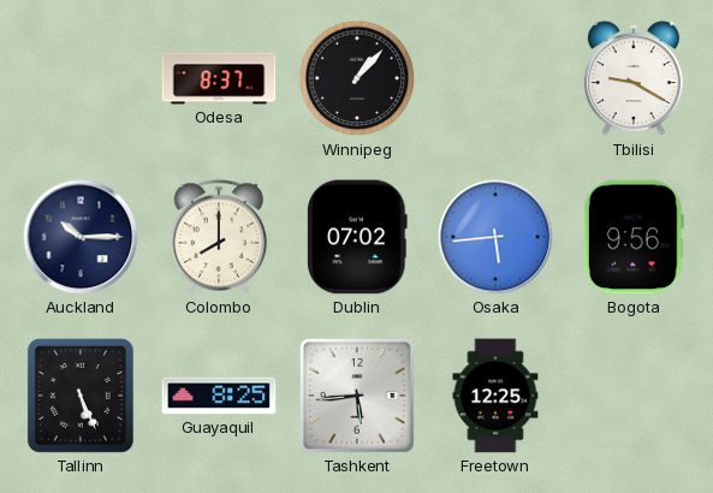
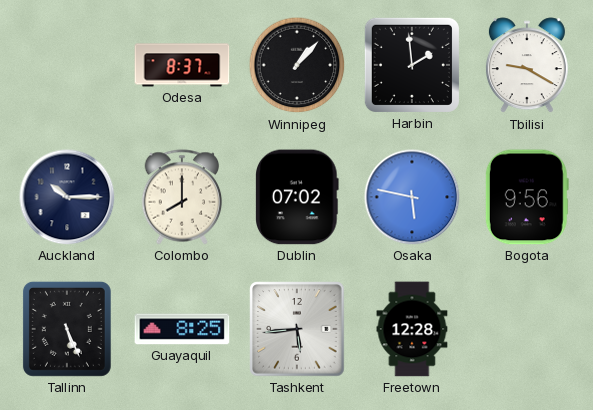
Harbin: none -> 1:59
Osaka: 5:44 -> 5:47
Freetown: 12:25 -> 12:28
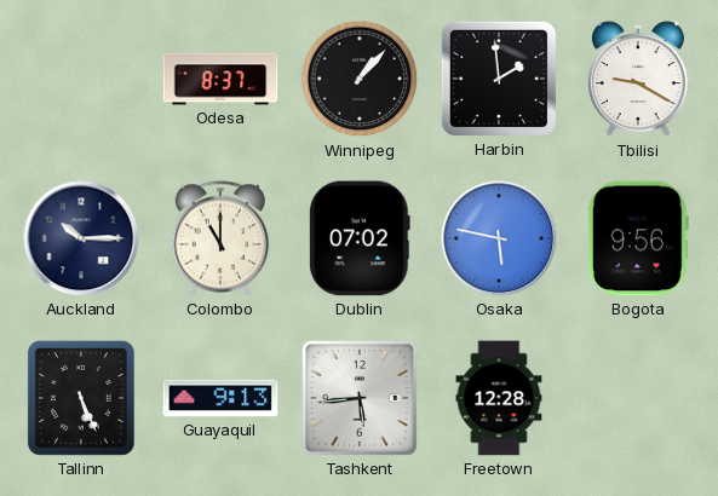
Colombo: 8:00 -> 11:00
Guayaquil: 8:25 -> 9:13
